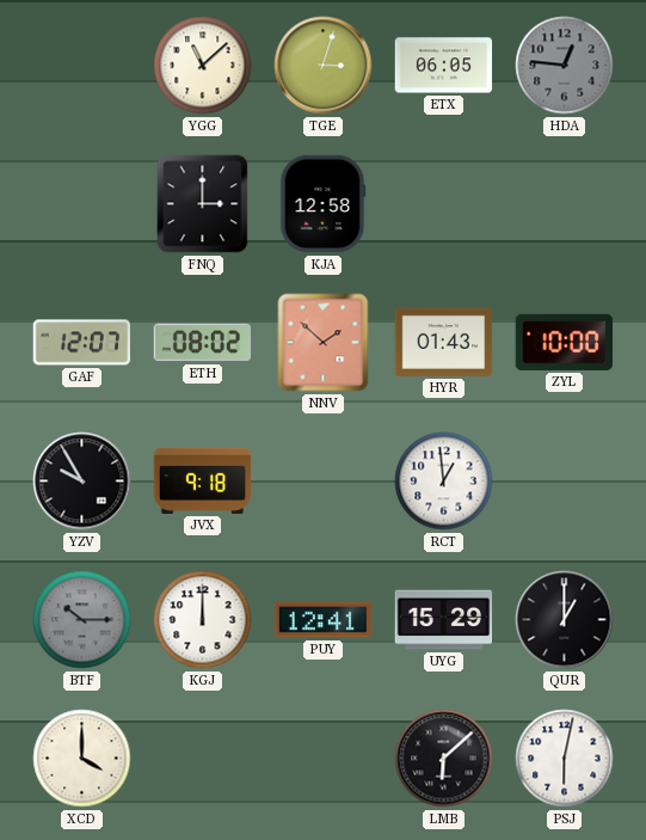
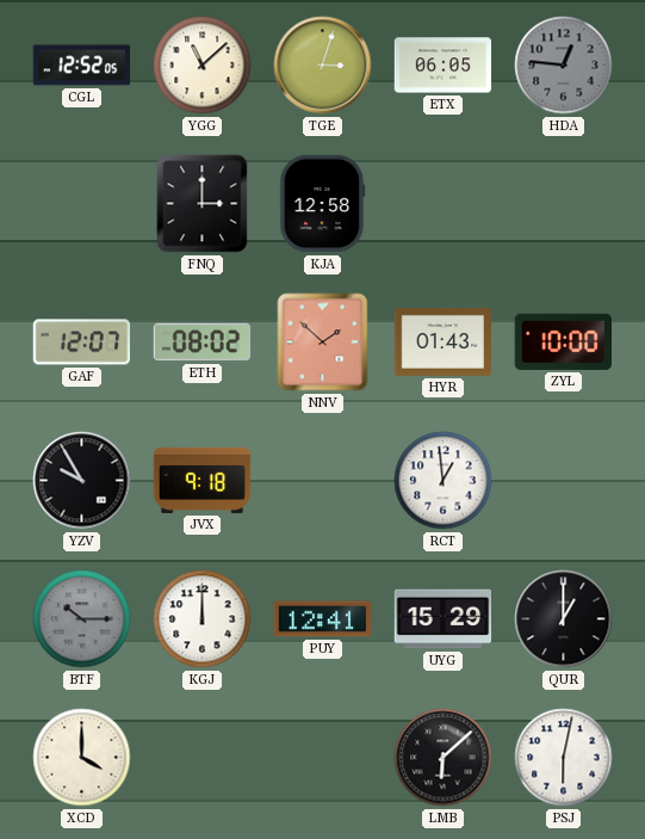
CGL: none -> 12:52
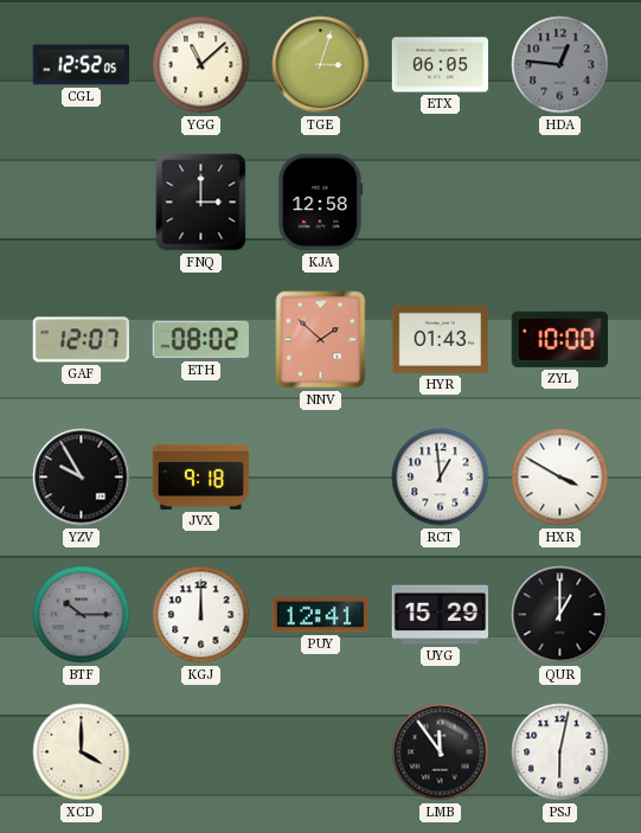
HXR: none -> 3:50
LMB: 6:08 -> 11:54
